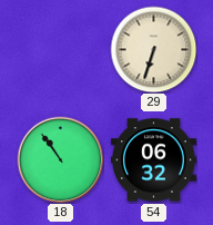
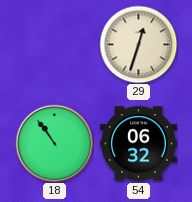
29: 6:33 -> 12:33
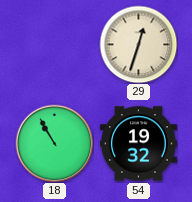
18: 10:54 -> 10:55
54: 06:32 -> 19:32
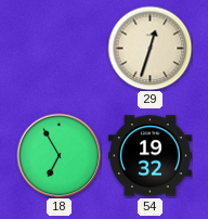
18: 10:55 -> 6:55
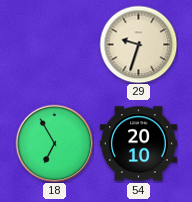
29: 12:33 -> 9:33
54: 19:32 -> 20:10
